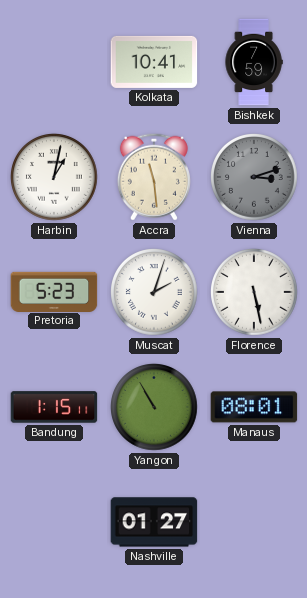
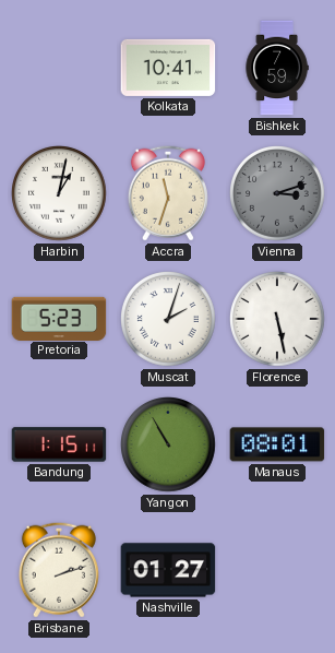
Accra: 11:29 -> 11:33
Brisbane: none -> 2:12
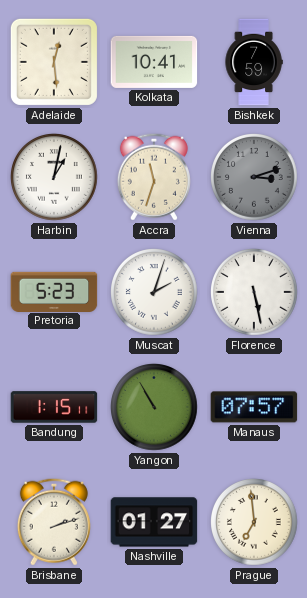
Adelaide: none -> 12:29
Manaus: 08:01 -> 07:57
Prague: none -> 6:59
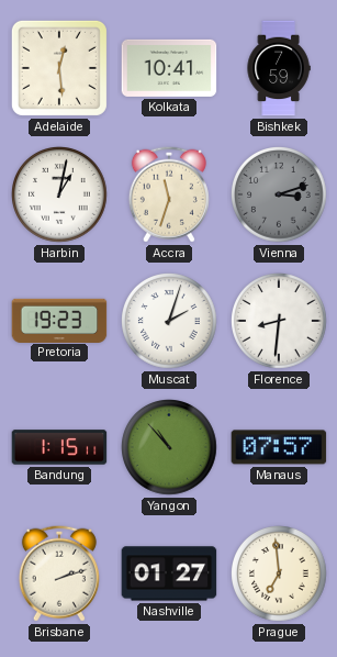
Pretoria: 5:23 -> 19:23
Florence: 5:28 -> 8:31
Yangon: 10:55 -> 10:53
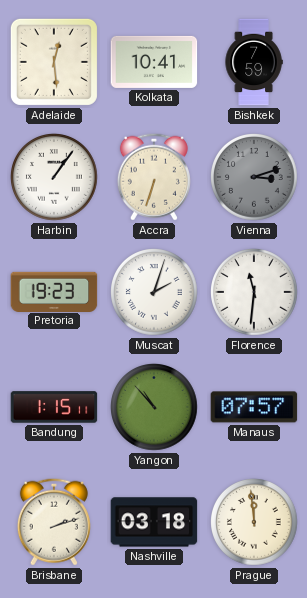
Harbin: 1:02 -> 1:06
Accra: 11:33 -> 6:33
Florence: 8:31 -> 11:31
Nashville: 01:27 -> 03:18
Prague: 6:59 -> 11:59
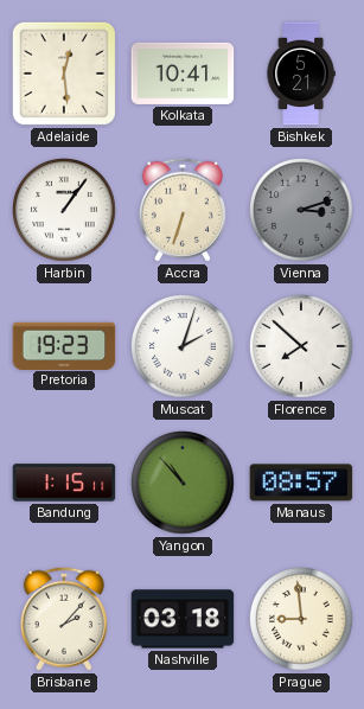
Bishkek: 7:59 -> 5:21
Florence: 11:31 -> 7:52
Manaus: 07:57 -> 08:57
Brisbane: 2:12 -> 2:07
Prague: 11:59 -> 8:59
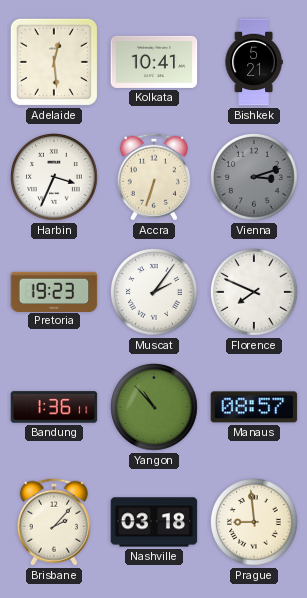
Harbin: 1:06 -> 3:34
Muscat: 2:03 -> 2:06
Florence: 7:52 -> 7:49
Bandung: 1:15 -> 1:36
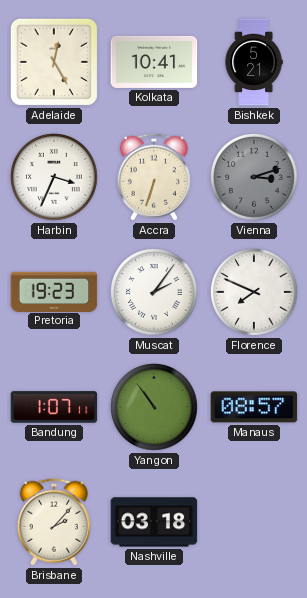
Adelaide: 12:29 -> 12:25
Bandung: 1:36 -> 1:07
Yangon: 10:53 -> 10:54
Prague: 8:59 -> none
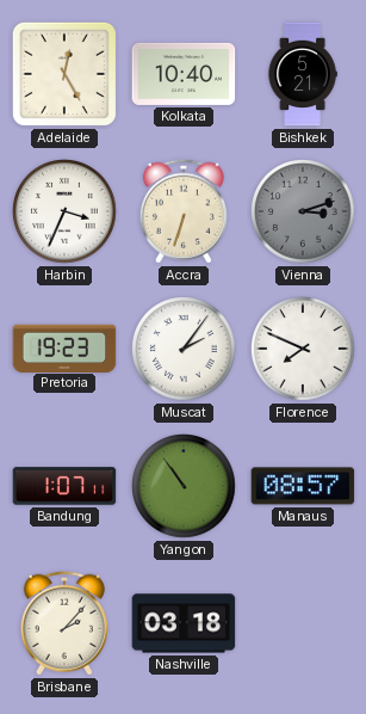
Kolkata: 10:41 -> 10:40
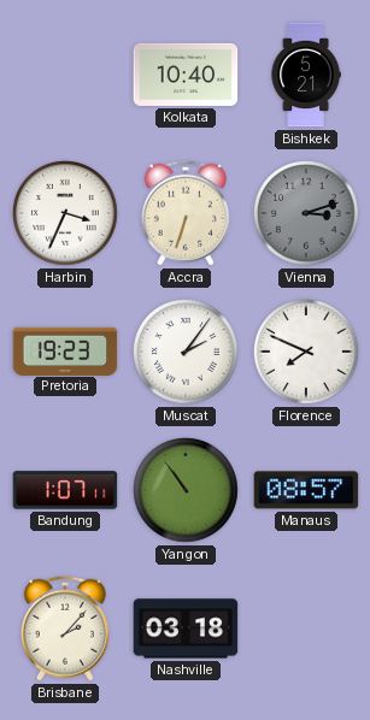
Adelaide: 12:25 -> none
